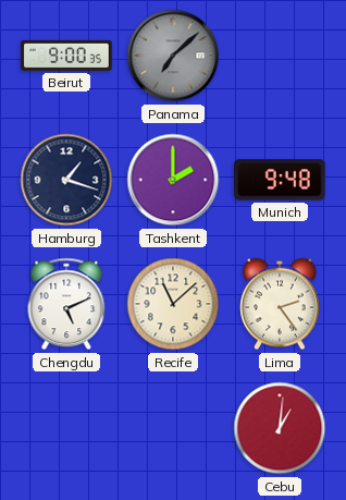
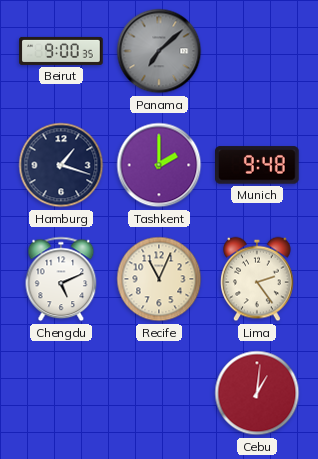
Recife: 11:08 -> 11:04
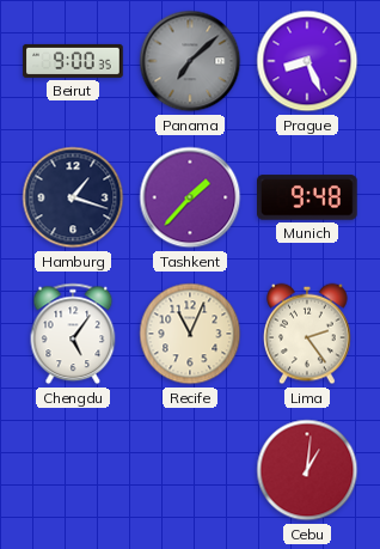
Prague: none -> 8:26
Tashkent: 2:00 -> 1:37
Chengdu: 5:11 -> 5:06
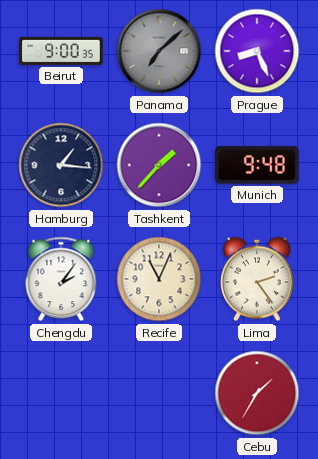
Hamburg: 1:18 -> 1:16
Chengdu: 5:06 -> 2:06
Cebu: 1:01 -> 1:35
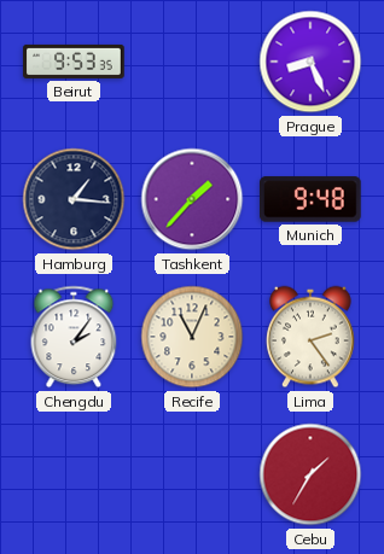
Beirut: 9:00 -> 9:53
Panama: 7:08 -> none
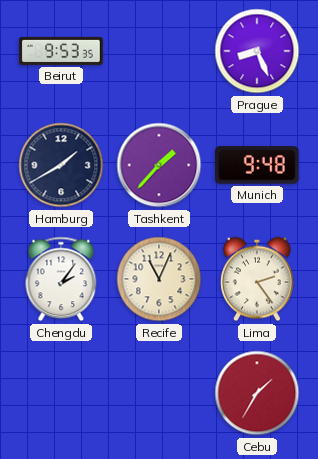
Hamburg: 1:16 -> 1:40
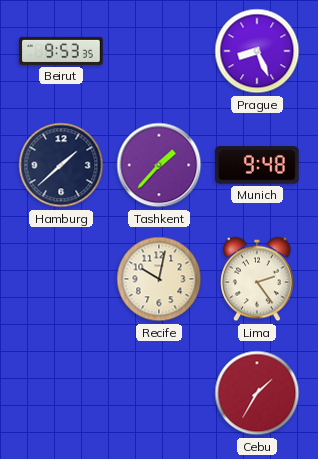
Hamburg: 1:40 -> 1:38
Chengdu: 2:06 -> none
Recife: 11:04 -> 10:02
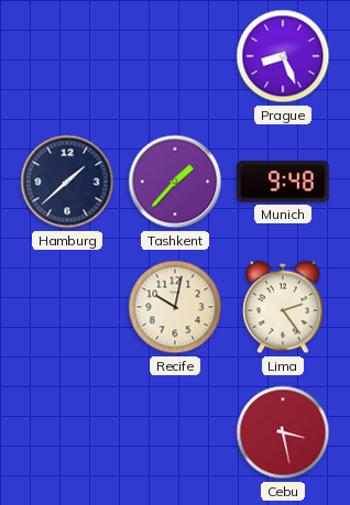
Beirut: 9:53 -> none
Cebu: 1:35 -> 3:28
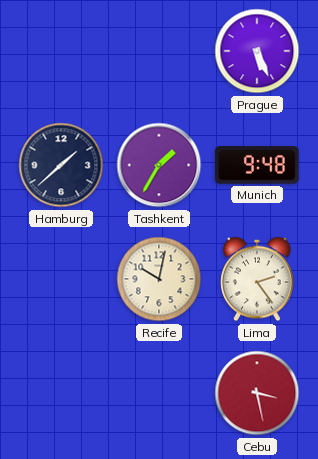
Prague: 8:26 -> 5:26
Tashkent: 1:37 -> 1:35
